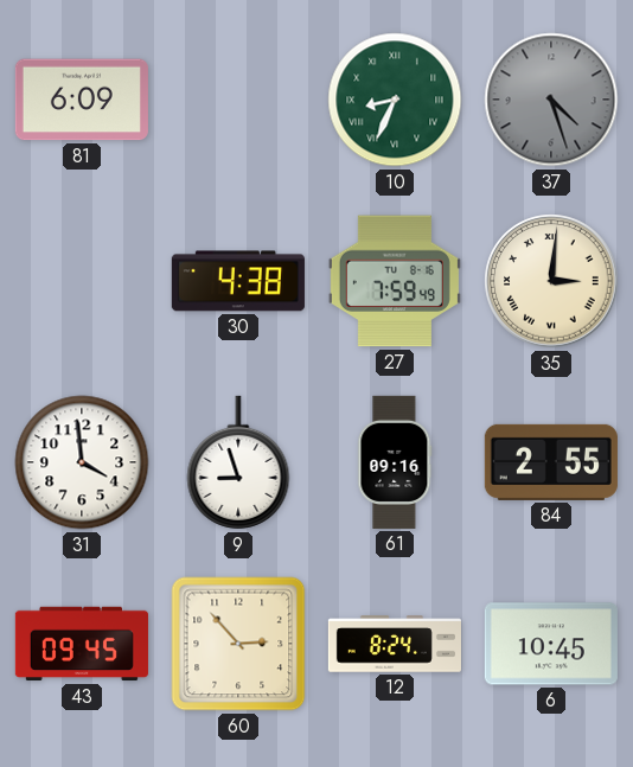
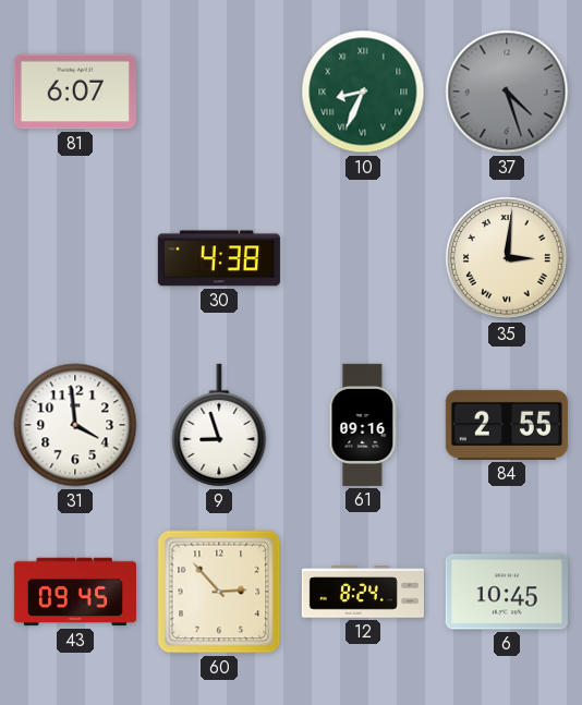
81: 6:09 -> 6:07
27: 7:59 -> none
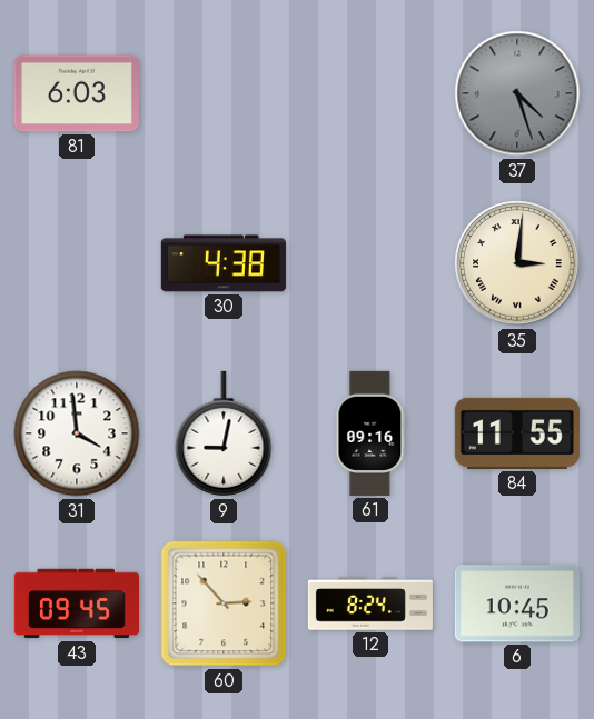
81: 6:07 -> 6:03
10: 8:34 -> none
9: 8:57 -> 9:02
84: 2:55 -> 11:55
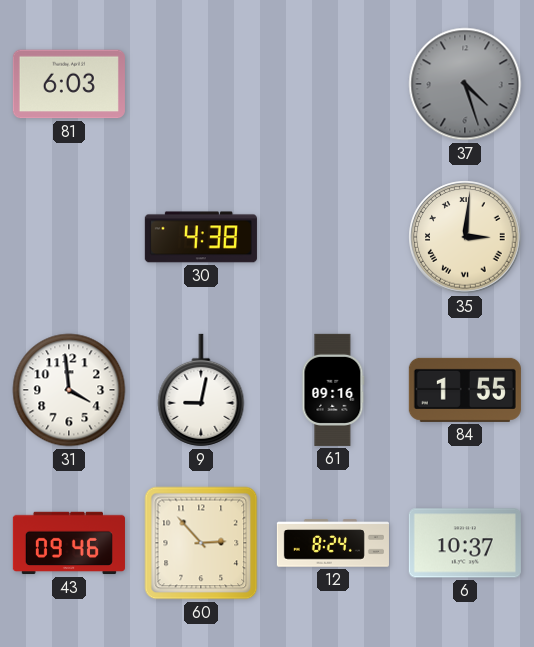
84: 11:55 -> 1:55
43: 09:45 -> 09:46
6: 10:45 -> 10:37
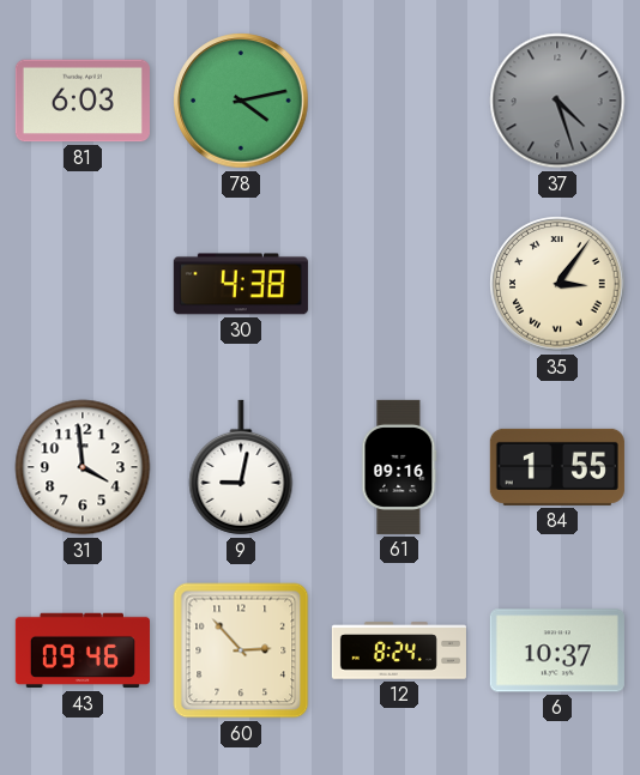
78: none -> 4:13
35: 3:01 -> 3:06
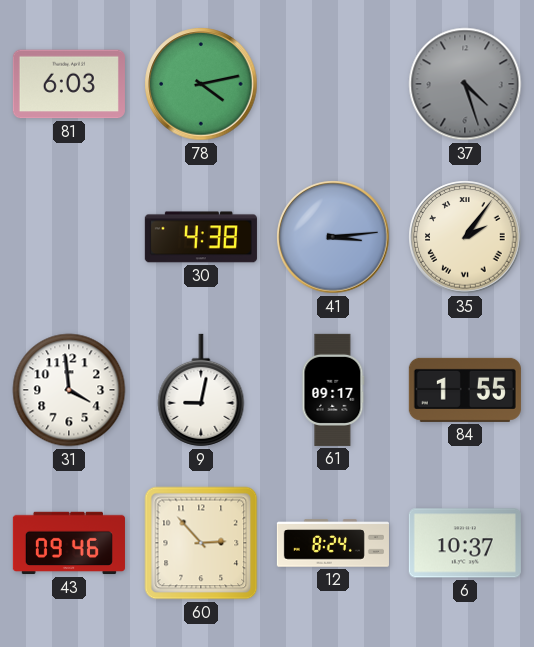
41: none -> 3:14
35: 3:06 -> 2:06
61: 09:16 -> 09:17
